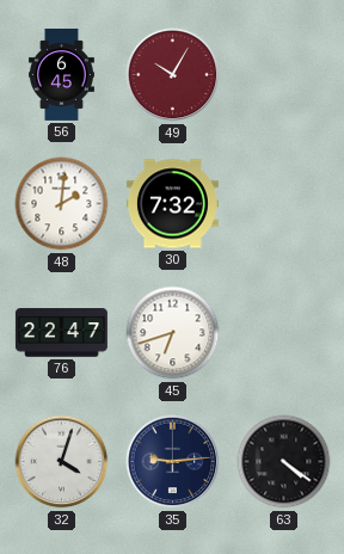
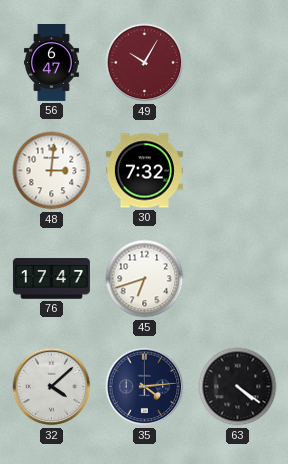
56: 6:45 -> 6:47
48: 2:01 -> 3:01
76: 22:47 -> 17:47
32: 4:03 -> 4:08
35: 9:14 -> 4:14
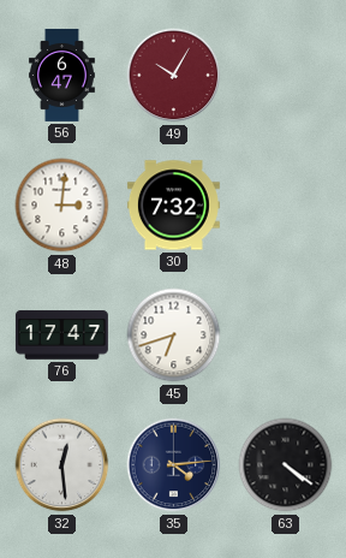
32: 4:08 -> 12:29
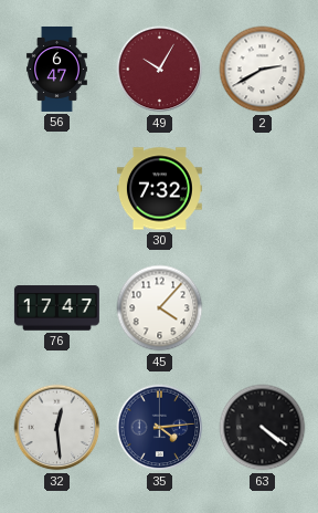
2: none -> 2:40
48: 3:01 -> none
45: 6:42 -> 4:07
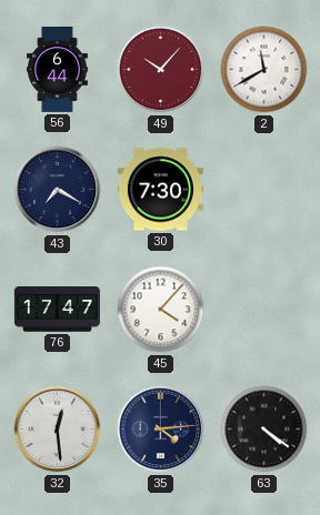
56: 6:47 -> 6:44
49: 10:05 -> 10:07
2: 2:40 -> 11:40
43: none -> 7:20
30: 7:32 -> 7:30
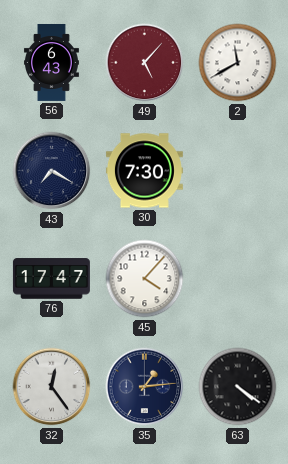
56: 6:44 -> 6:43
49: 10:07 -> 5:07
32: 12:29 -> 12:24
35: 4:14 -> 1:14
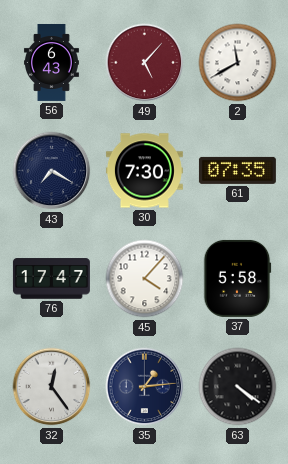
61: none -> 07:35
37: none -> 5:58
